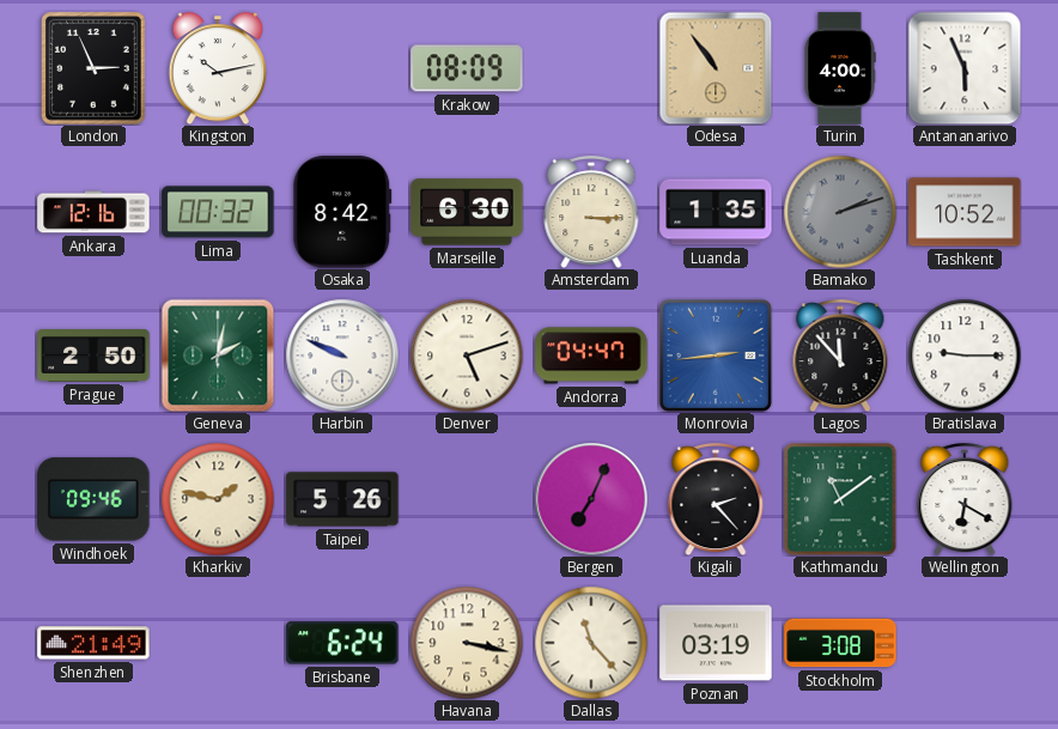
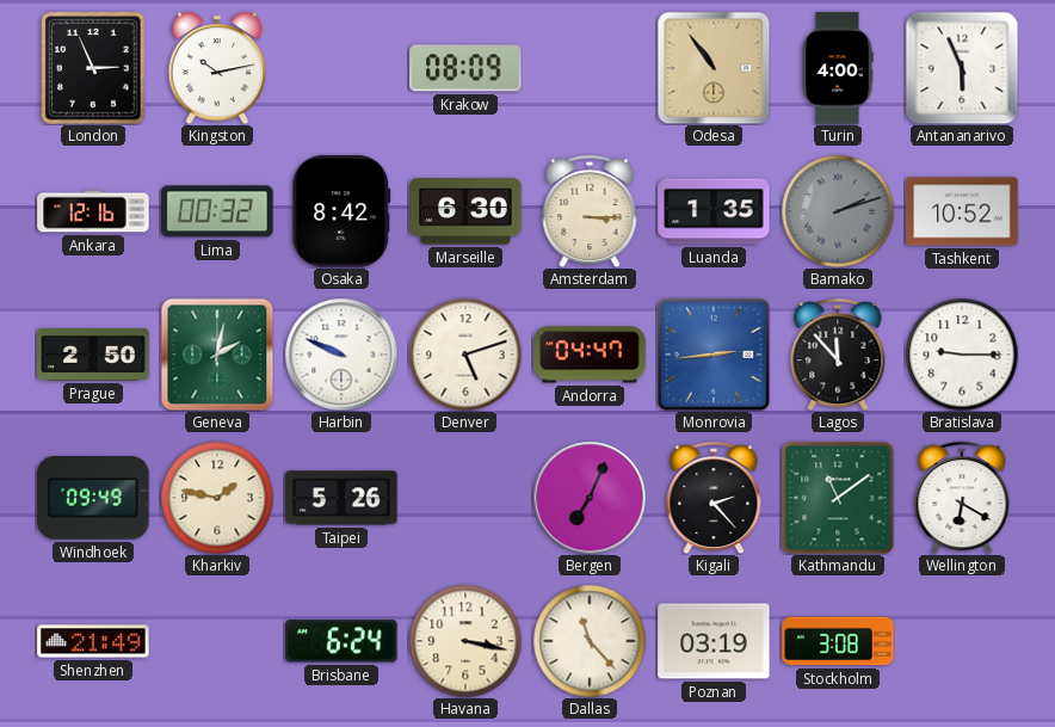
Windhoek: 09:46 -> 09:49
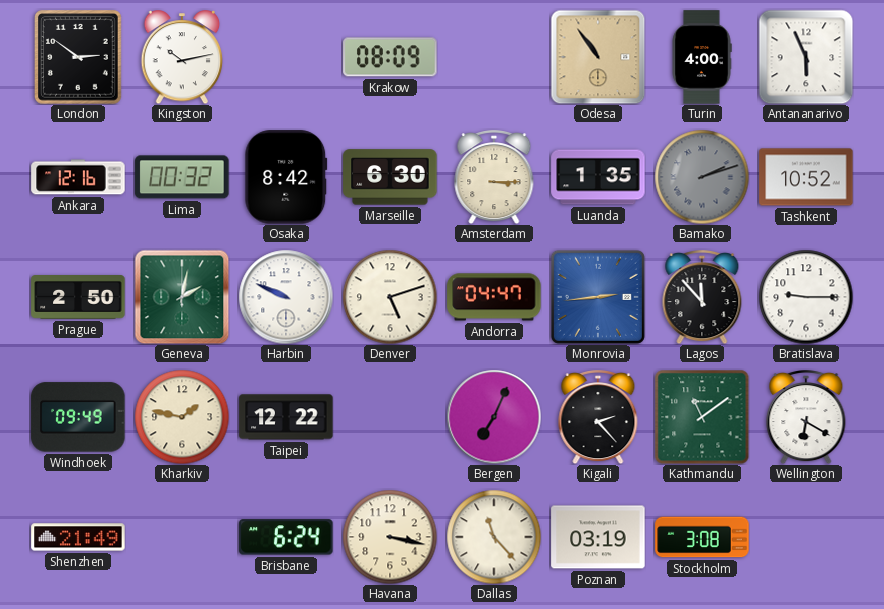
London: 2:56 -> 2:51
Taipei: 5:26 -> 12:22
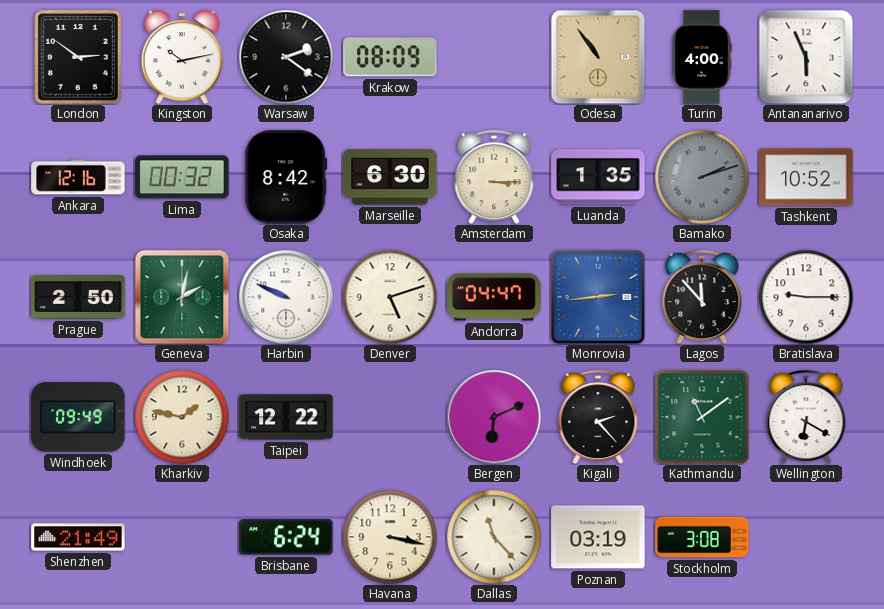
Warsaw: none -> 2:21
Bergen: 7:04 -> 6:11
